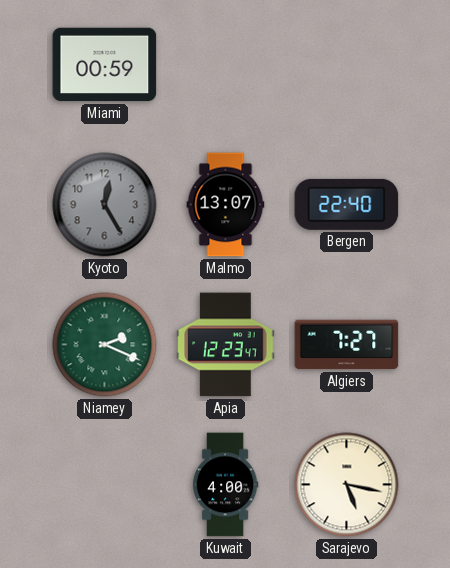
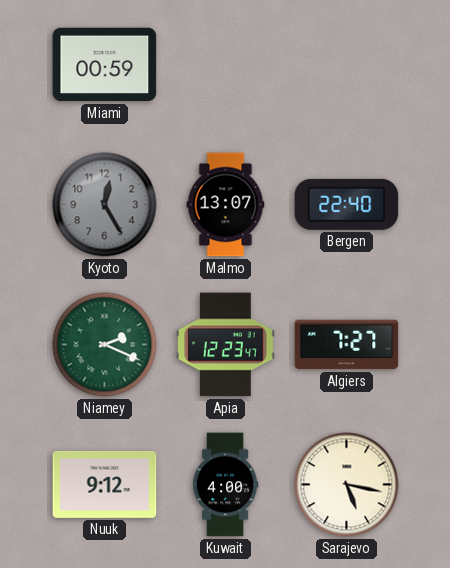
Nuuk: none -> 9:12
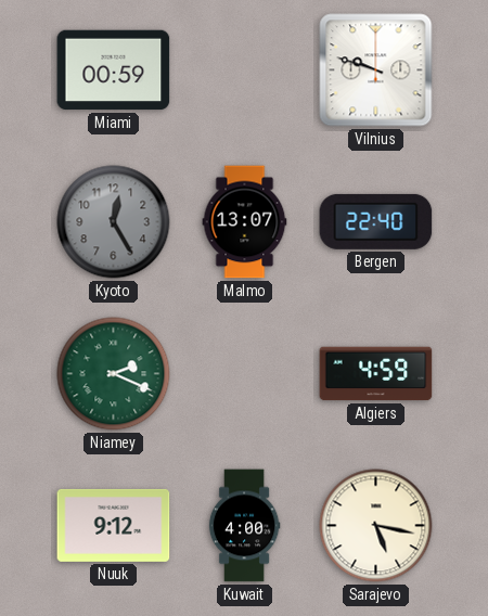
Vilnius: none -> 9:48
Apia: 12:23 -> none
Algiers: 7:27 -> 4:59
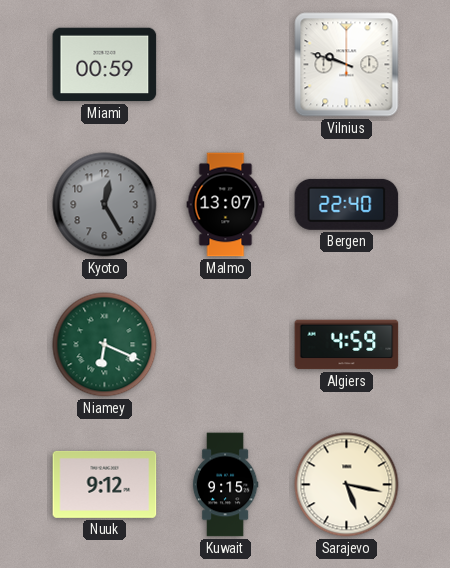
Niamey: 2:19 -> 6:19
Kuwait: 4:00 -> 9:15
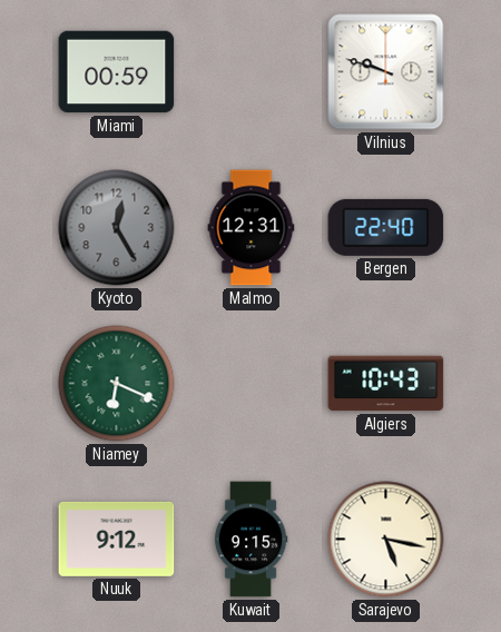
Malmo: 13:07 -> 12:31
Algiers: 4:59 -> 10:43
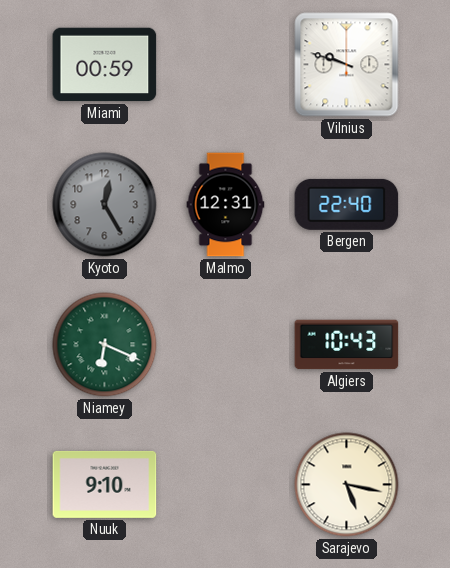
Nuuk: 9:12 -> 9:10
Kuwait: 9:15 -> none
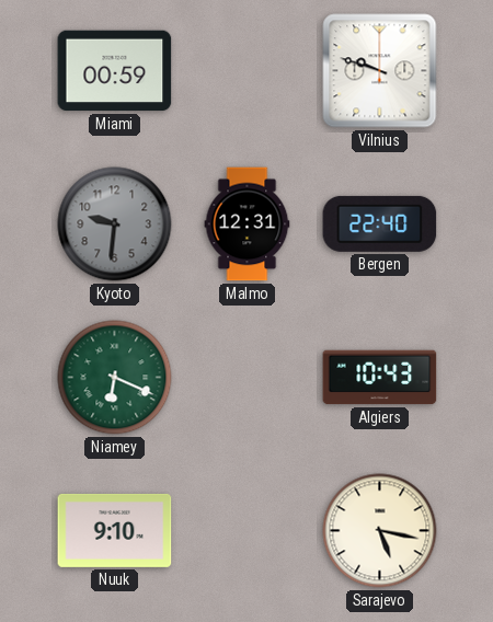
Kyoto: 12:25 -> 9:31
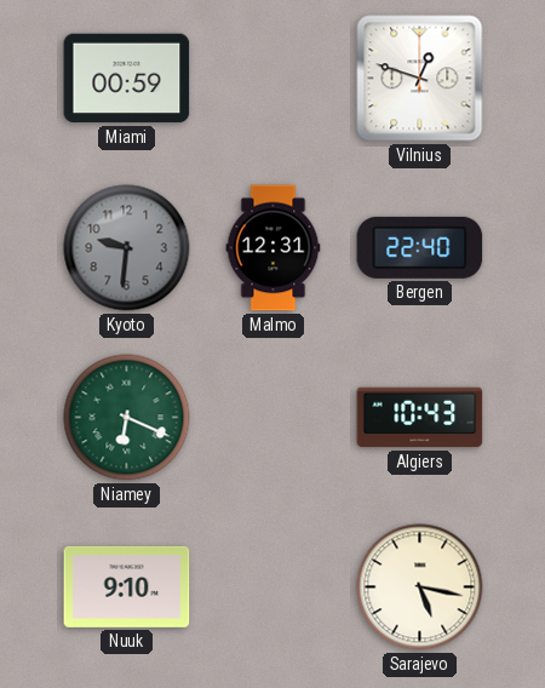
Vilnius: 9:48 -> 12:48
